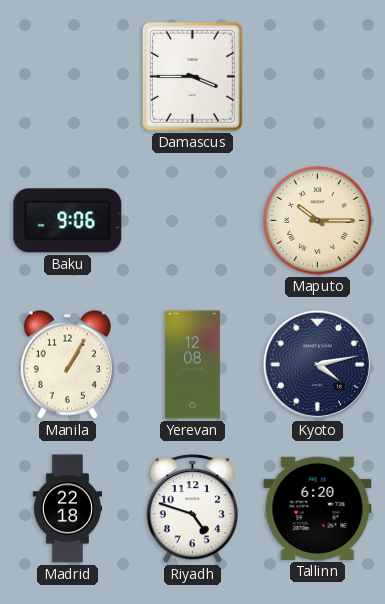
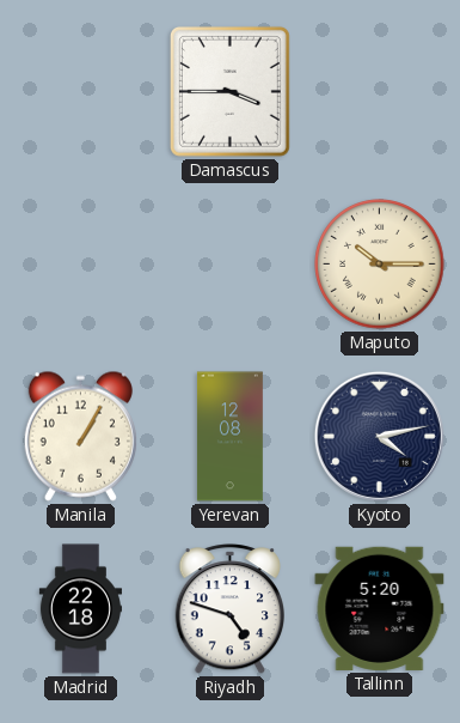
Baku: 9:06 -> none
Tallinn: 6:20 -> 5:20
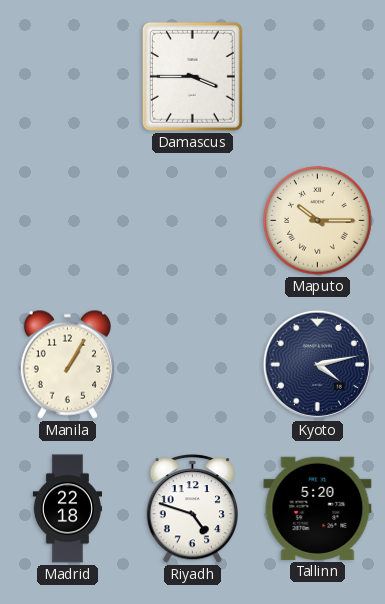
Yerevan: 12:08 -> none
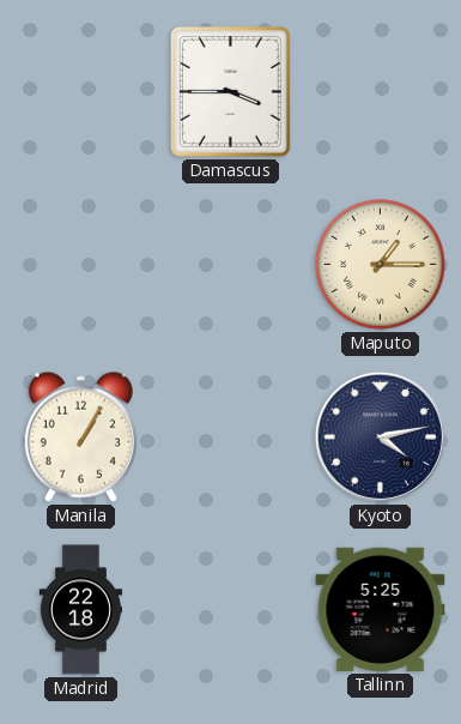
Maputo: 10:15 -> 1:15
Riyadh: 4:48 -> none
Tallinn: 5:20 -> 5:25
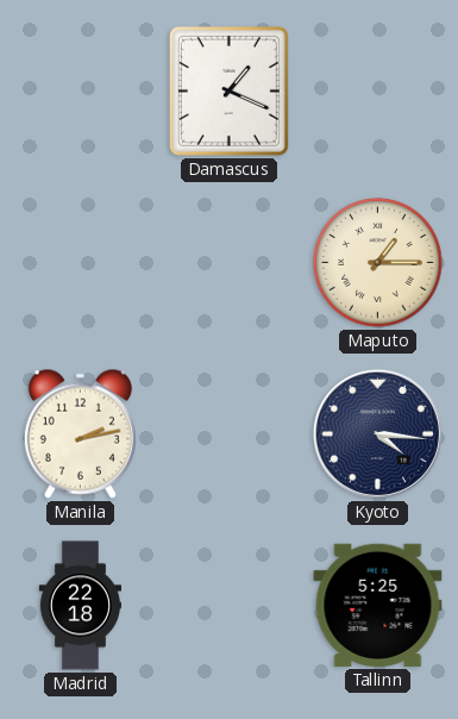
Damascus: 3:45 -> 1:19
Manila: 1:05 -> 2:13
Kyoto: 4:13 -> 4:16
